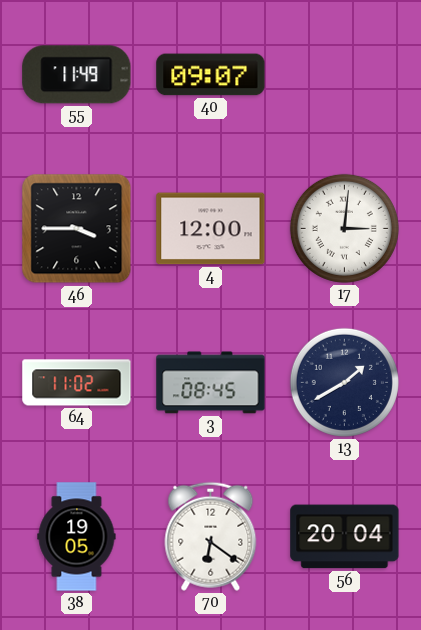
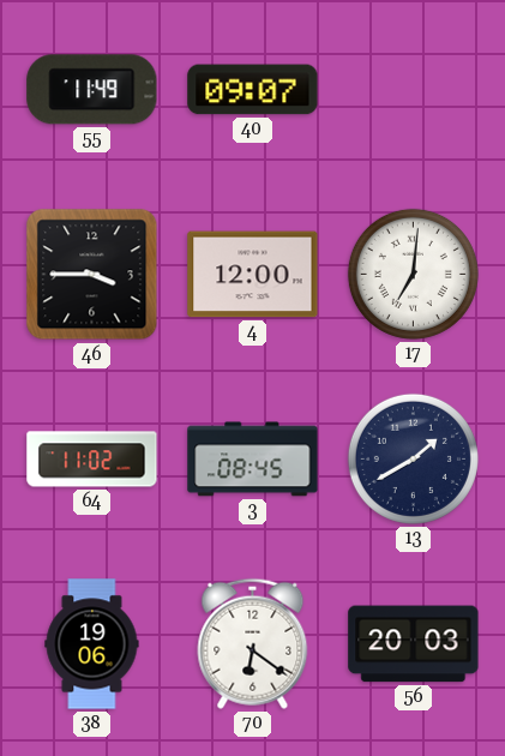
17: 3:01 -> 7:01
38: 19:05 -> 19:06
56: 20:04 -> 20:03
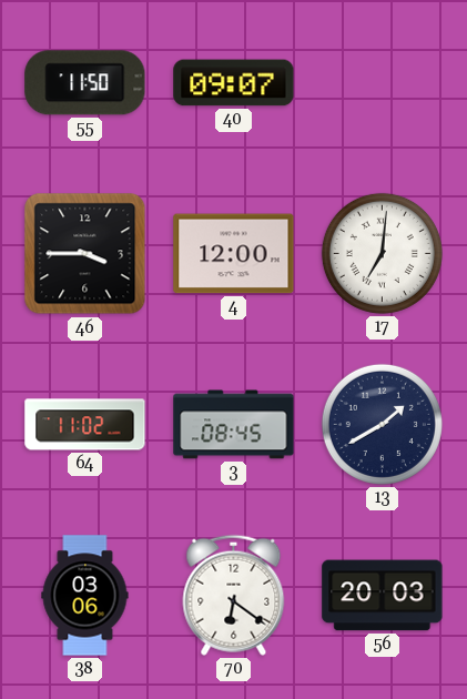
55: 11:49 -> 11:50
38: 19:06 -> 03:06
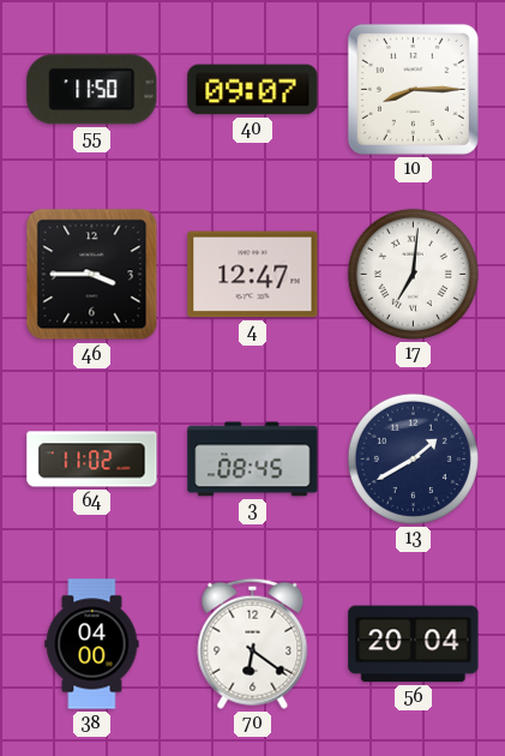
10: none -> 8:15
4: 12:00 -> 12:47
38: 03:06 -> 04:00
56: 20:03 -> 20:04
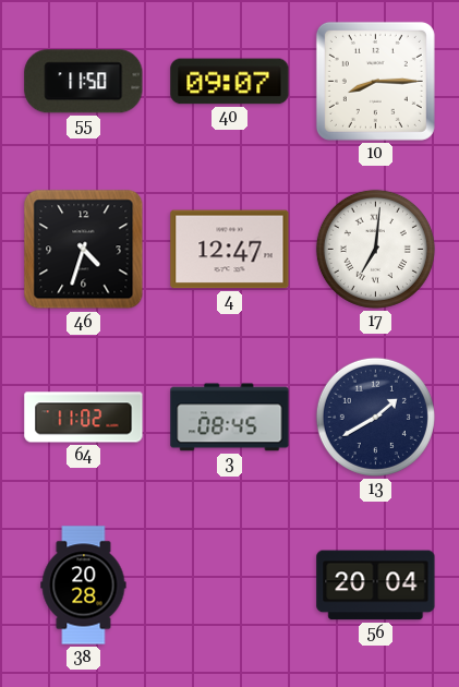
46: 3:45 -> 4:33
38: 04:00 -> 20:28
70: 6:21 -> none
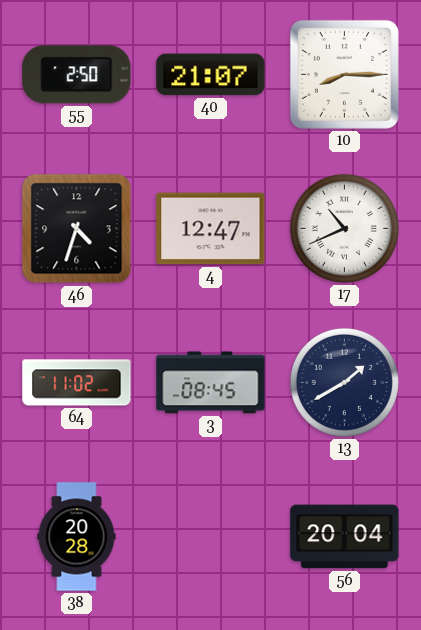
55: 11:50 -> 2:50
40: 09:07 -> 21:07
17: 7:01 -> 10:41
